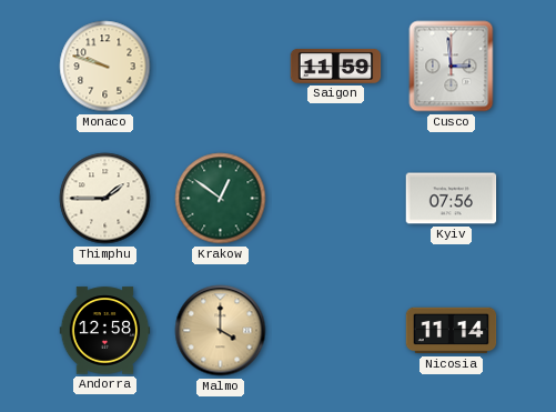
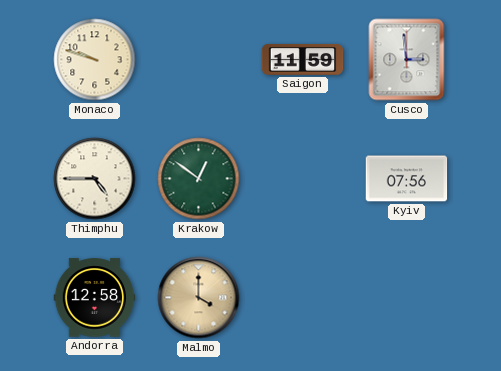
Thimphu: 1:45 -> 4:45
Nicosia: 11:14 -> none
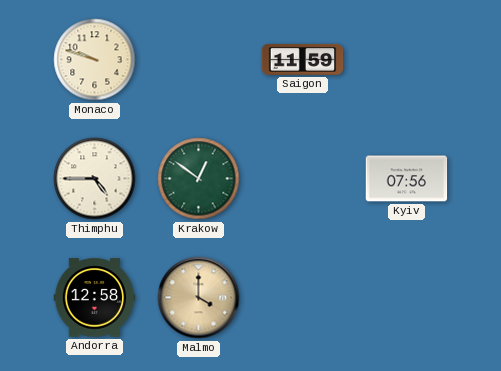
Cusco: 2:59 -> none
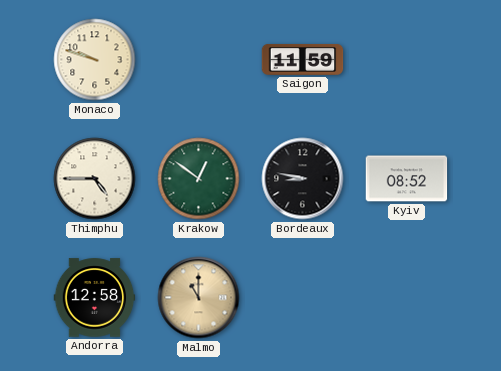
Bordeaux: none -> 8:47
Kyiv: 07:56 -> 08:52
Malmo: 4:00 -> 11:00
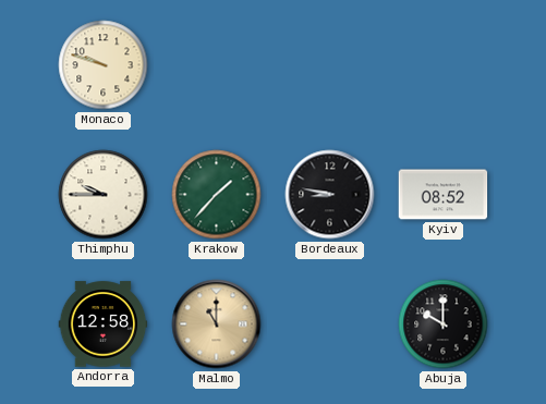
Saigon: 11:59 -> none
Thimphu: 4:45 -> 9:45
Krakow: 12:51 -> 1:37
Abuja: none -> 10:00
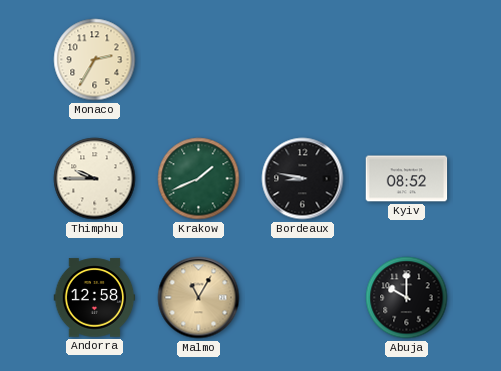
Monaco: 9:48 -> 2:35
Krakow: 1:37 -> 1:41
Malmo: 11:00 -> 11:05
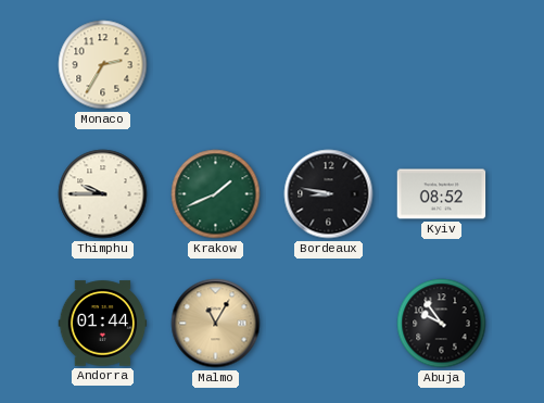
Andorra: 12:58 -> 01:44
Abuja: 10:00 -> 9:54
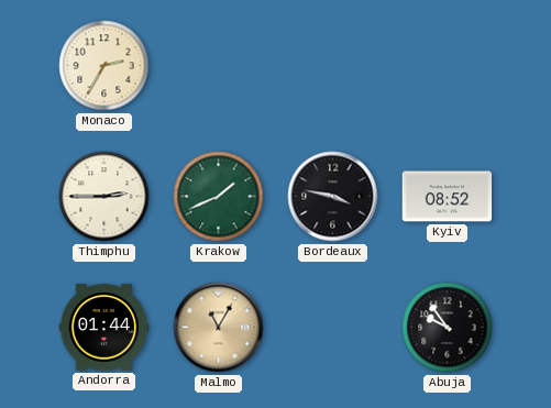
Thimphu: 9:45 -> 2:45
Bordeaux: 8:47 -> 3:47
